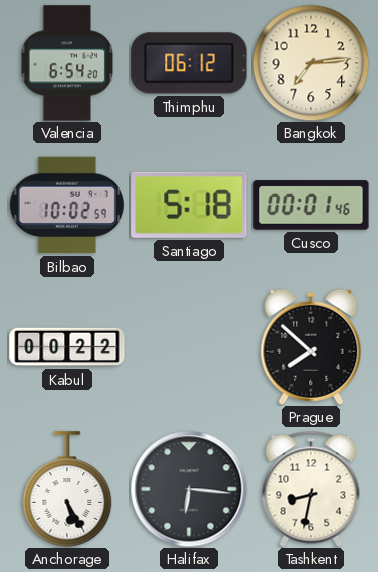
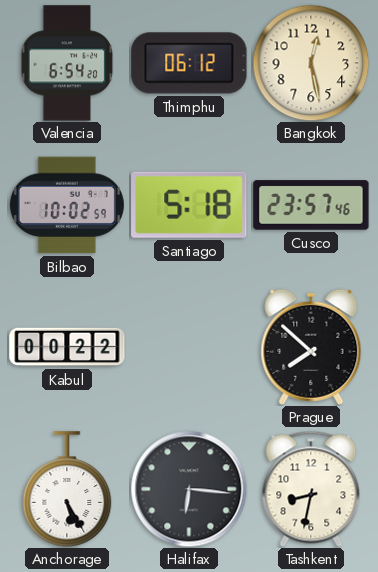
Bangkok: 7:14 -> 12:28
Cusco: 00:01 -> 23:57
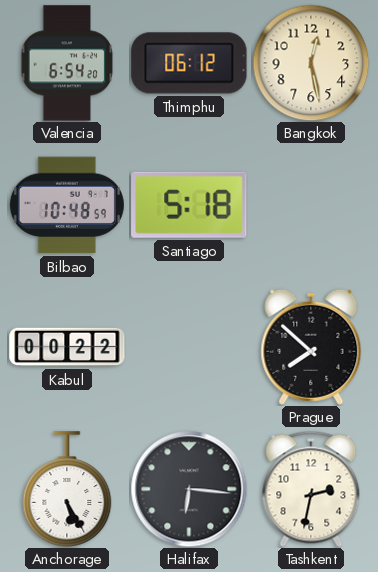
Bilbao: 10:02 -> 10:48
Cusco: 23:57 -> none
Tashkent: 8:32 -> 2:32
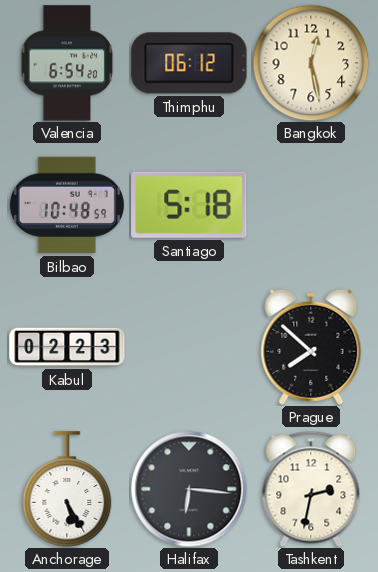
Kabul: 00:22 -> 02:23
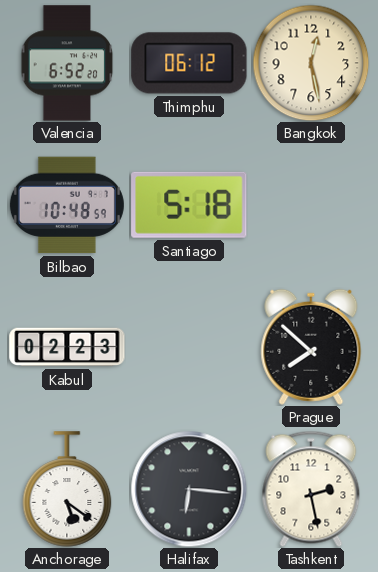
Valencia: 6:54 -> 6:52
Anchorage: 5:25 -> 5:21
Tashkent: 2:32 -> 2:28
